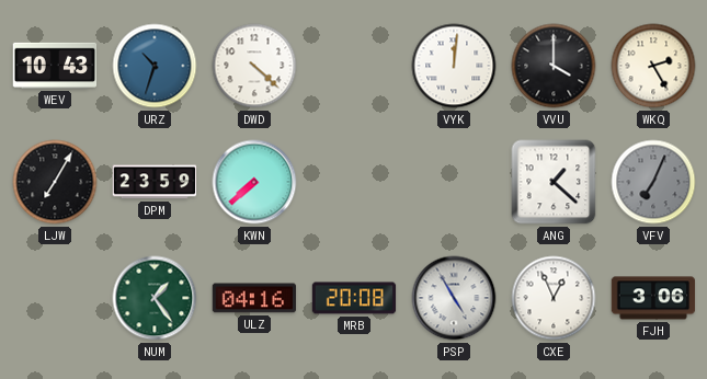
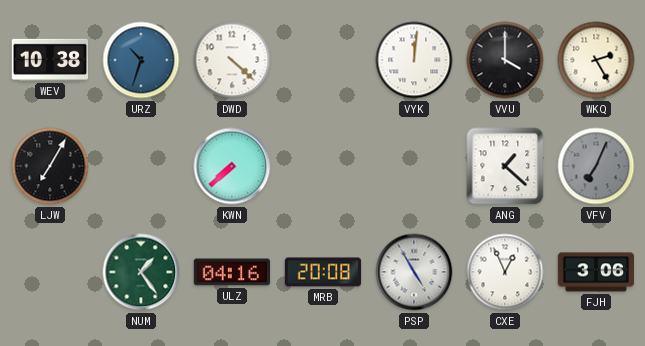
WEV: 10:43 -> 10:38
DPM: 23:59 -> none
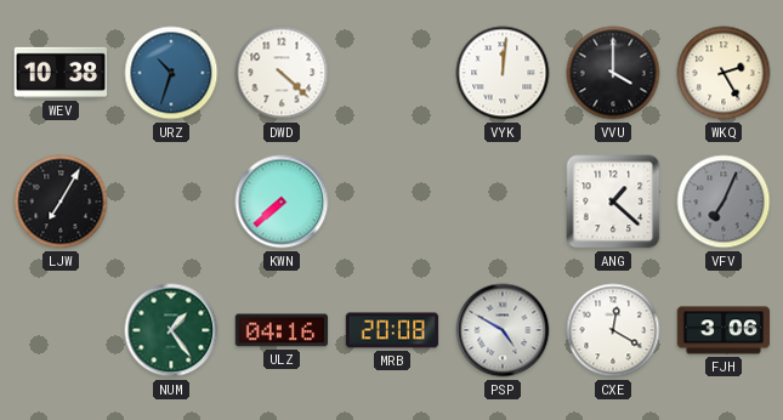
PSP: 4:55 -> 4:50
CXE: 12:56 -> 12:20
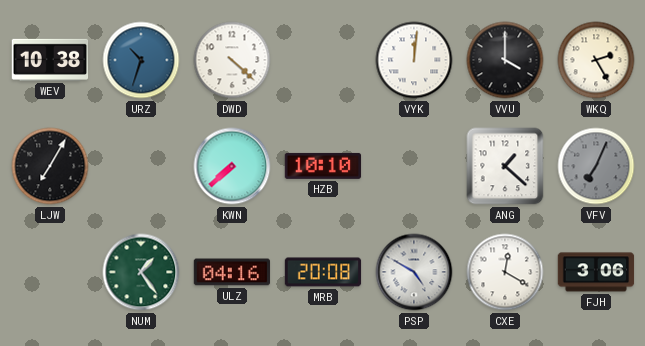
HZB: none -> 10:10
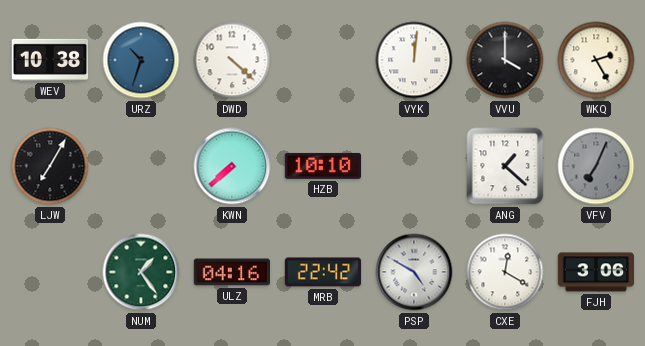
MRB: 20:08 -> 22:42
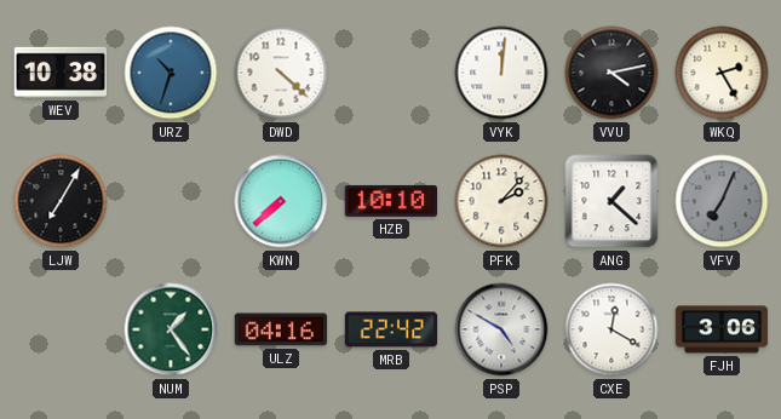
VVU: 4:00 -> 4:13
PFK: none -> 2:07
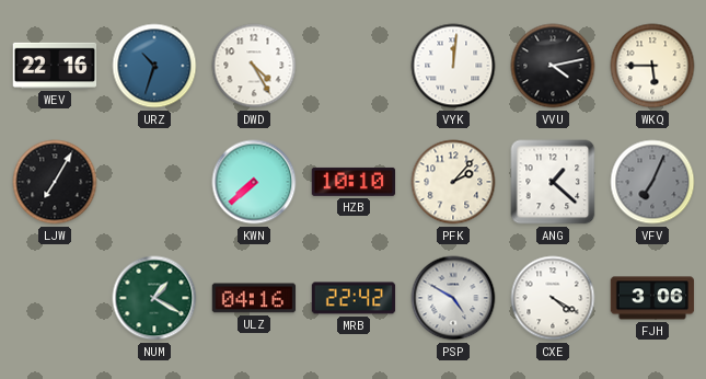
WEV: 10:38 -> 22:16
DWD: 4:22 -> 4:25
WKQ: 2:25 -> 5:45
NUM: 1:24 -> 1:20
CXE: 12:20 -> 4:20
